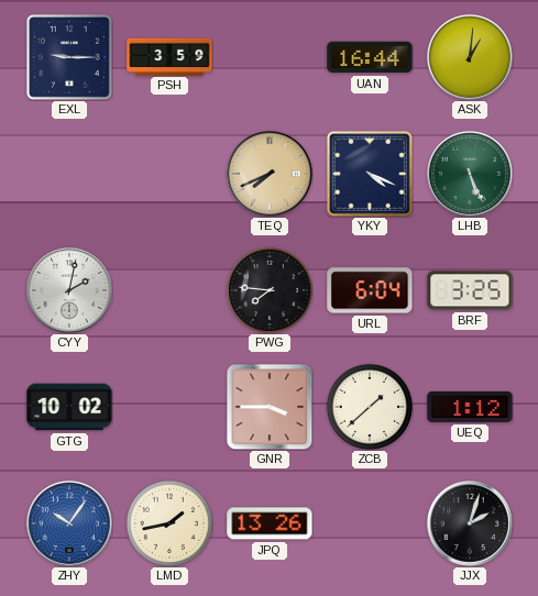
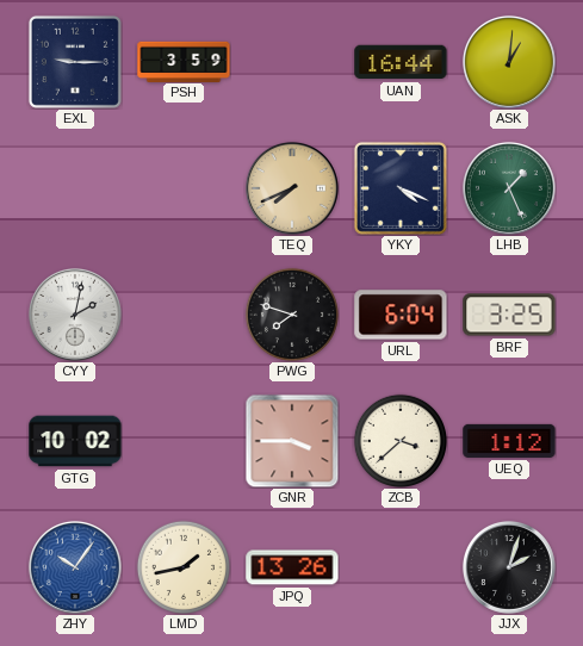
LHB: 5:26 -> 1:26
PWG: 7:46 -> 7:48
ZCB: 1:38 -> 3:38
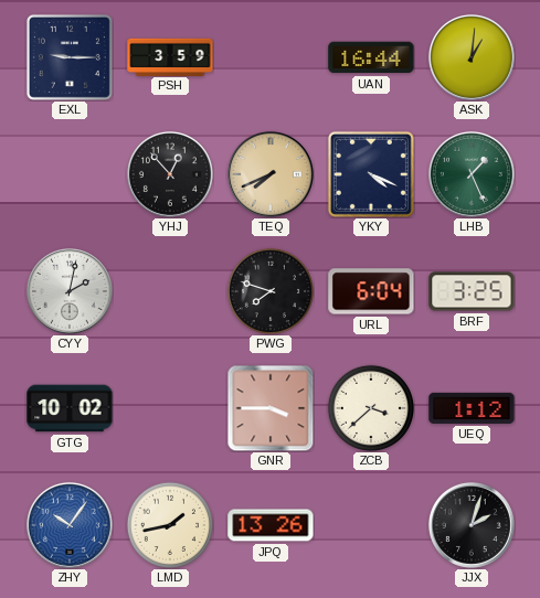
YHJ: none -> 12:53
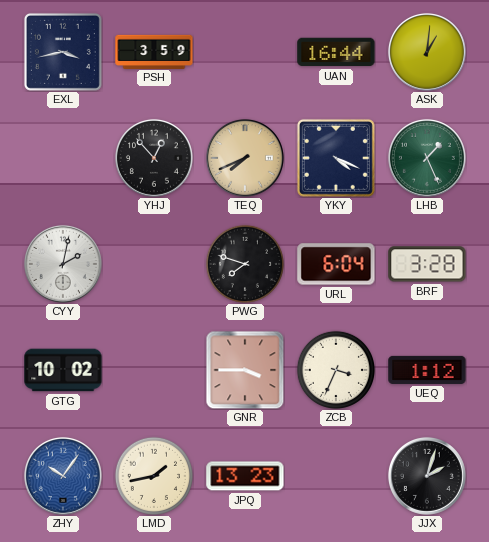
EXL: 9:15 -> 3:43
BRF: 3:25 -> 3:28
ZCB: 3:38 -> 3:34
JPQ: 13:26 -> 13:23
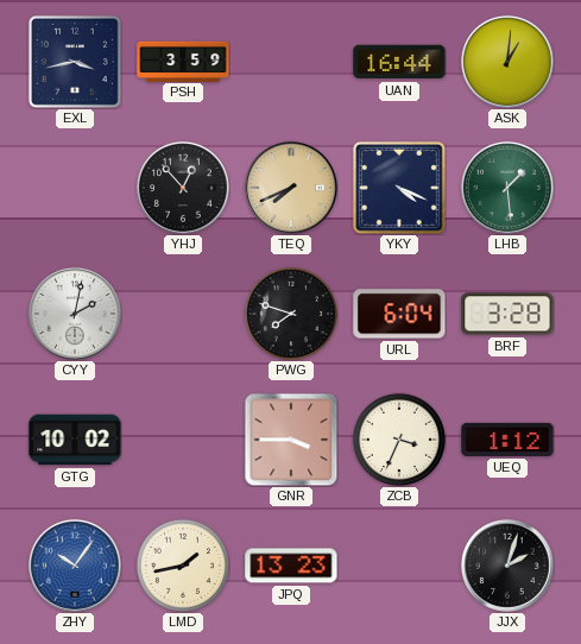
LHB: 1:26 -> 1:29
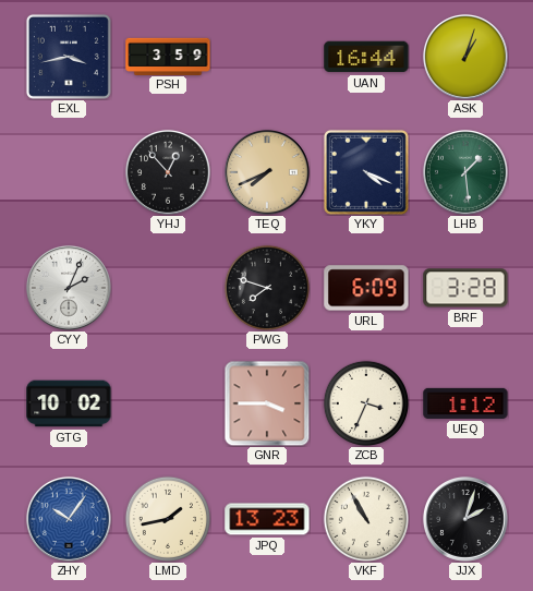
ASK: 1:01 -> 1:03
CYY: 2:02 -> 2:04
URL: 6:04 -> 6:09
VKF: none -> 10:55
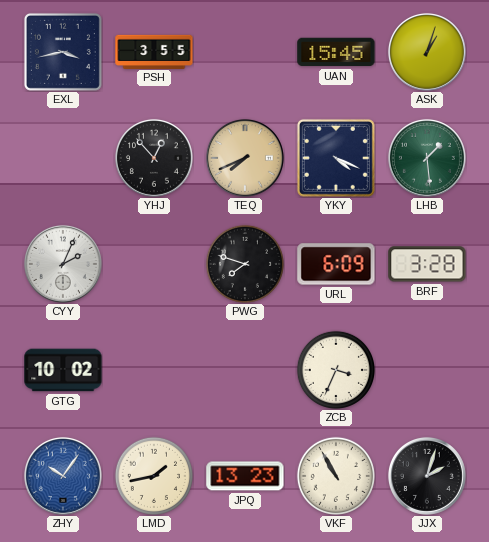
PSH: 3:59 -> 3:55
UAN: 16:44 -> 15:45
GNR: 3:45 -> none
UEQ: 1:12 -> none
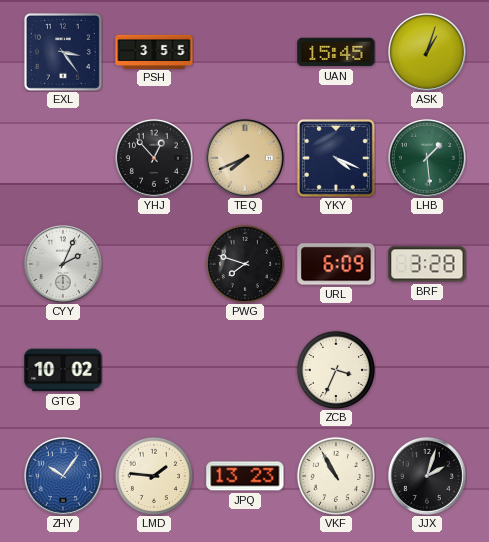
EXL: 3:43 -> 3:24
LMD: 1:43 -> 1:46
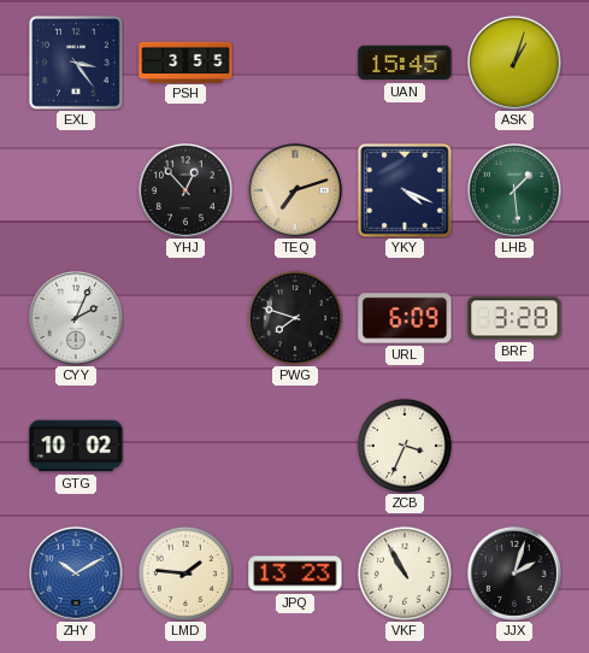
TEQ: 7:41 -> 7:12
ZHY: 10:06 -> 10:10
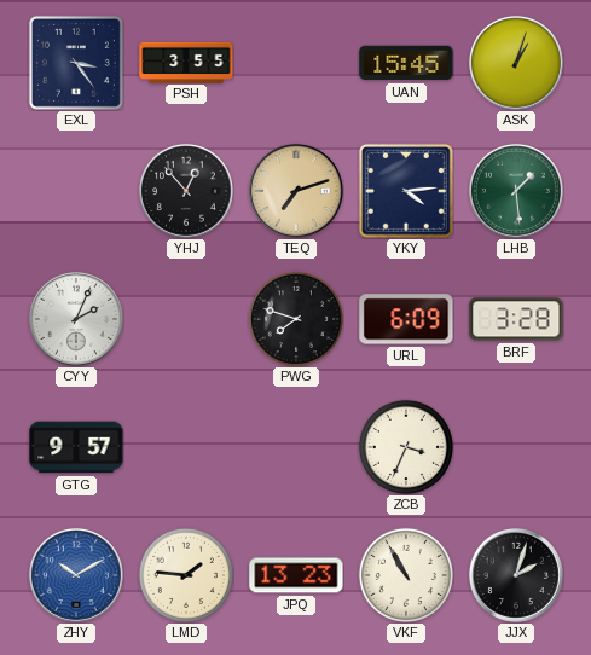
YKY: 4:19 -> 4:14
GTG: 10:02 -> 9:57
